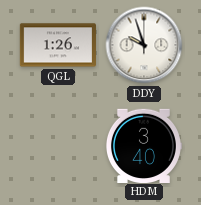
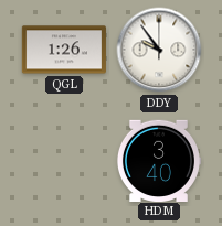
DDY: 9:57 -> 9:54
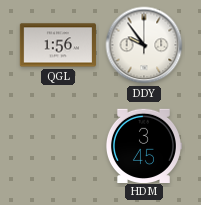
QGL: 1:26 -> 1:56
HDM: 3:40 -> 3:45
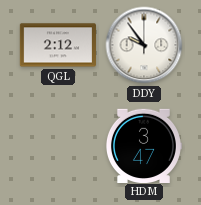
QGL: 1:56 -> 2:12
HDM: 3:45 -> 3:47
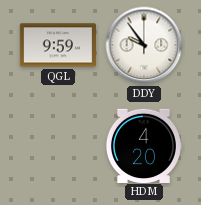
QGL: 2:12 -> 9:59
HDM: 3:47 -> 4:20
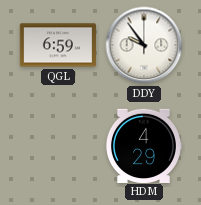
QGL: 9:59 -> 6:59
HDM: 4:20 -> 4:29
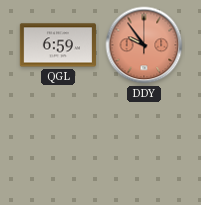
DDY dial: white -> salmon
HDM: 4:29 -> none
